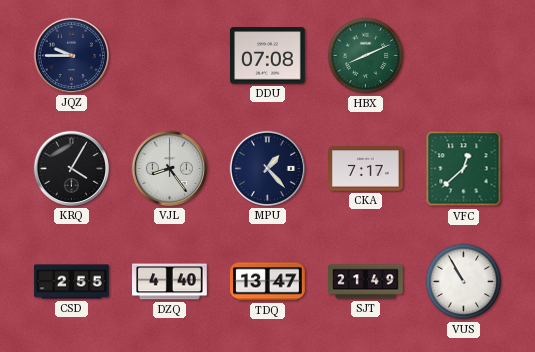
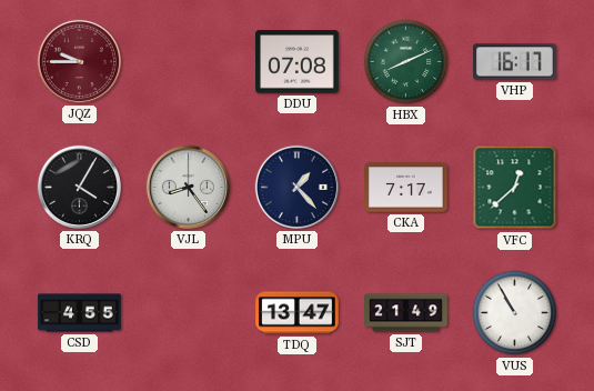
JQZ dial: navy -> burgundy
VHP: none -> 16:17
CSD: 2:55 -> 4:55
DZQ: 4:40 -> none
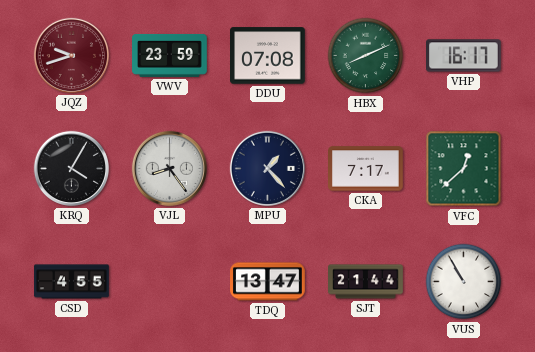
JQZ: 9:45 -> 9:42
VWV: none -> 23:59
SJT: 21:49 -> 21:44
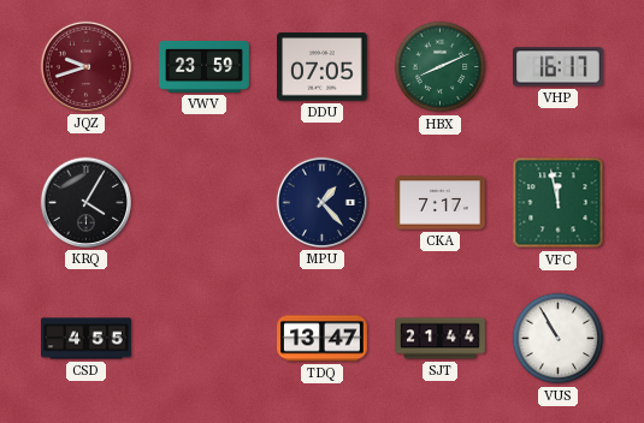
DDU: 07:08 -> 07:05
VJL: 8:24 -> none
VFC: 12:38 -> 11:58
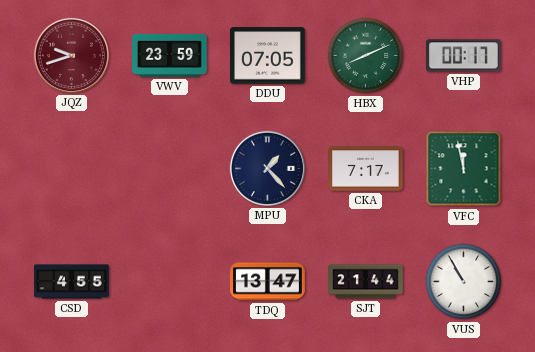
VHP: 16:17 -> 00:17
KRQ: 4:05 -> none
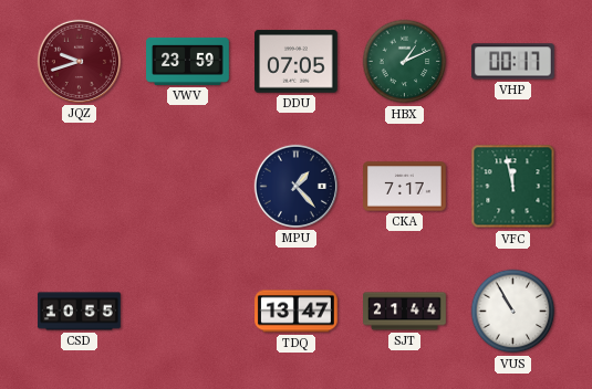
HBX: 8:11 -> 1:11
CSD: 4:55 -> 10:55
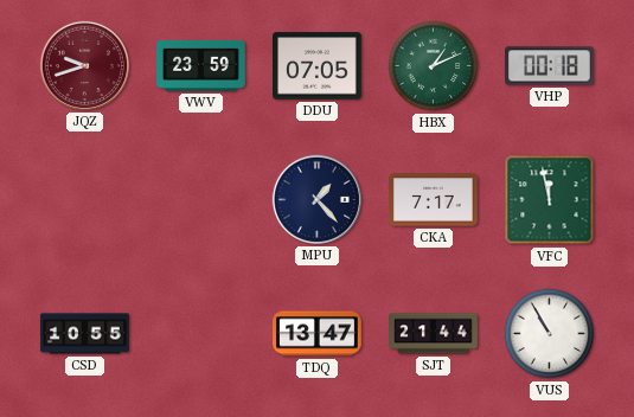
VHP: 00:17 -> 00:18
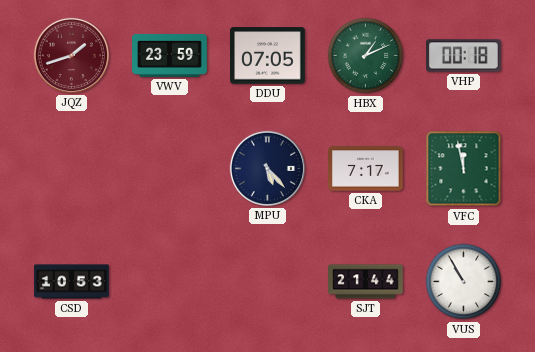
JQZ: 9:42 -> 1:42
MPU: 1:23 -> 5:23
CSD: 10:55 -> 10:53
TDQ: 13:47 -> none
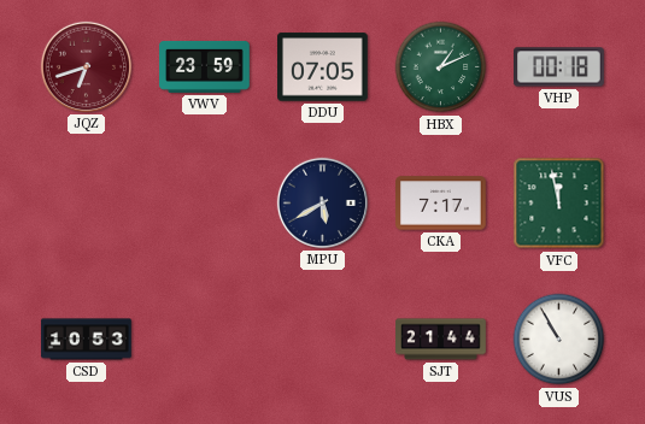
JQZ: 1:42 -> 6:42
MPU: 5:23 -> 5:40
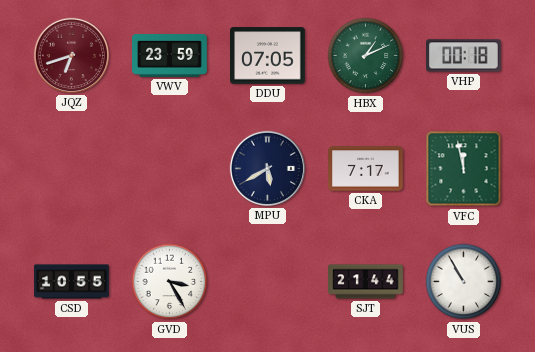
CSD: 10:53 -> 10:55
GVD: none -> 3:25
